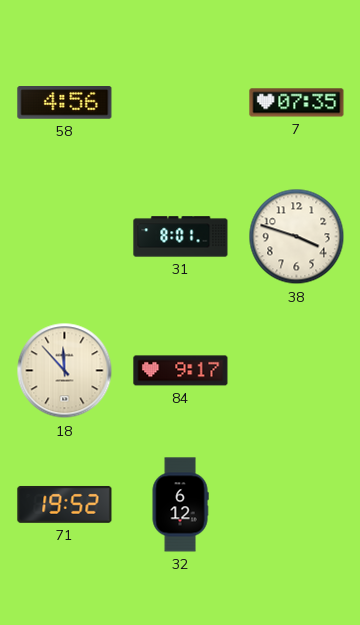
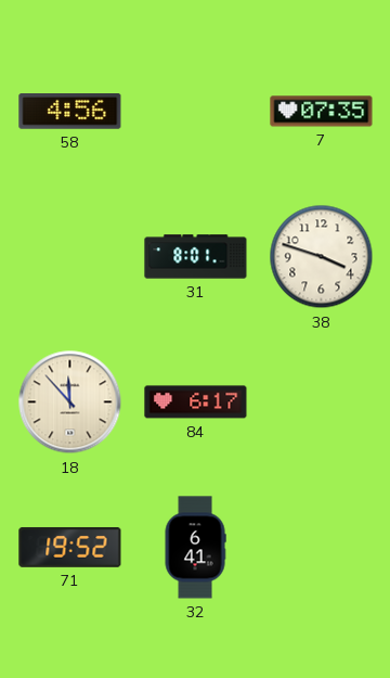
84: 9:17 -> 6:17
32: 6:12 -> 6:41
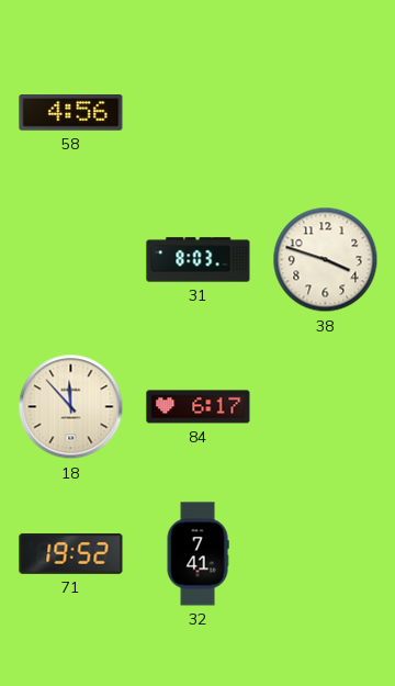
7: 07:35 -> none
31: 8:01 -> 8:03
32: 6:41 -> 7:41
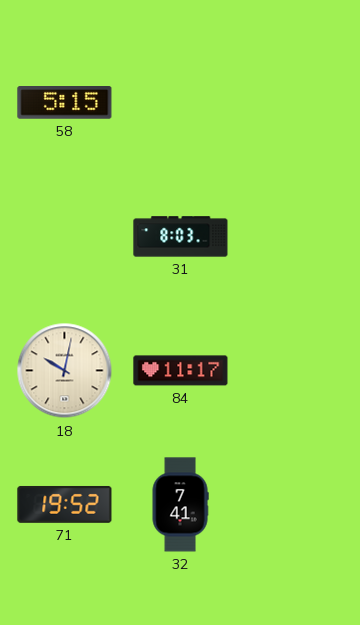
58: 4:56 -> 5:15
38: 3:48 -> none
18: 11:53 -> 10:02
84: 6:17 -> 11:17
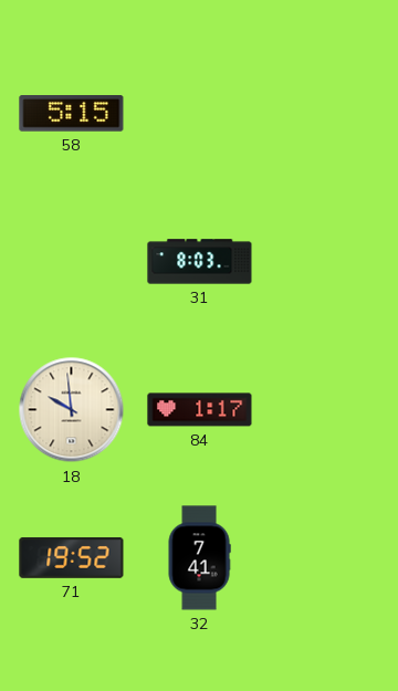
18: 10:02 -> 9:59
84: 11:17 -> 1:17
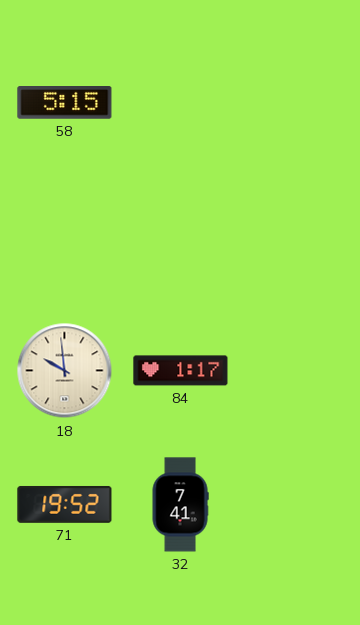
31: 8:03 -> none
